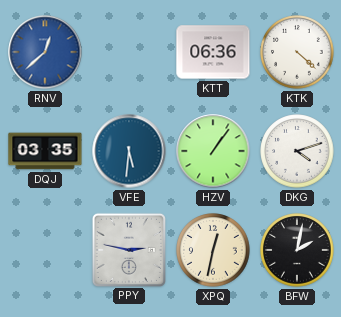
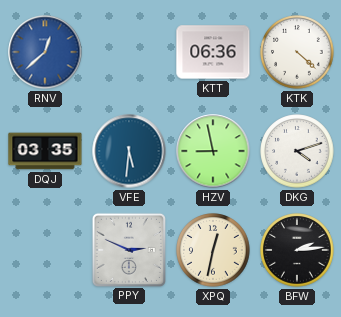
HZV: 1:06 -> 8:58
PPY: 2:47 -> 2:49
BFW: 2:02 -> 2:14
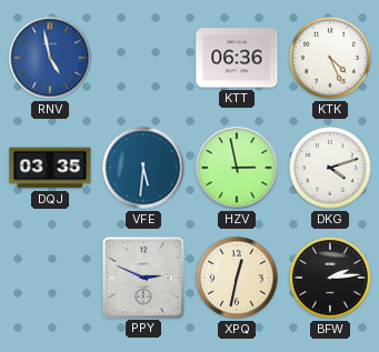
RNV: 12:38 -> 4:58
KTK: 4:22 -> 4:26
HZV: 8:58 -> 2:58
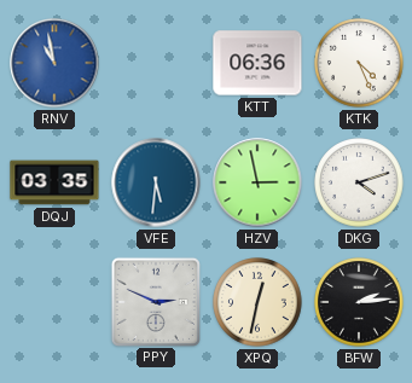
RNV: 4:58 -> 10:58
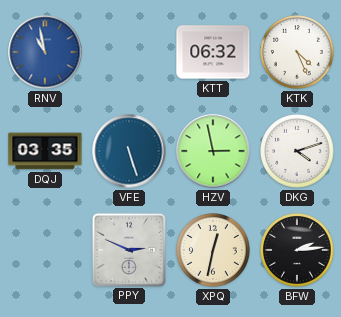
KTT: 06:36 -> 06:32
VFE: 5:31 -> 5:27
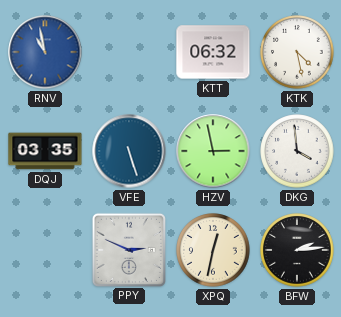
KTK: 4:26 -> 4:28
DKG: 4:12 -> 3:59
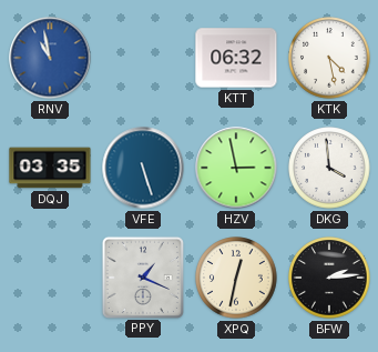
PPY: 2:49 -> 1:19
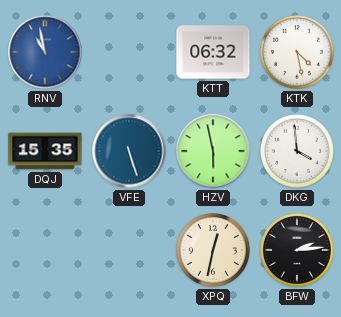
DQJ: 03:35 -> 15:35
HZV: 2:58 -> 5:58
PPY: 1:19 -> none
